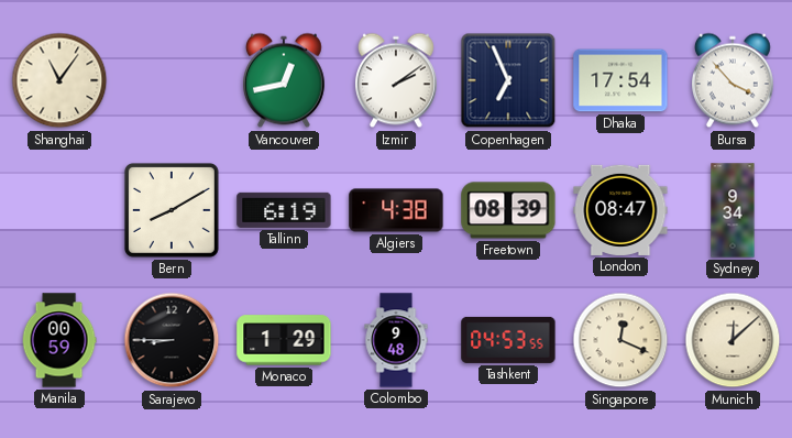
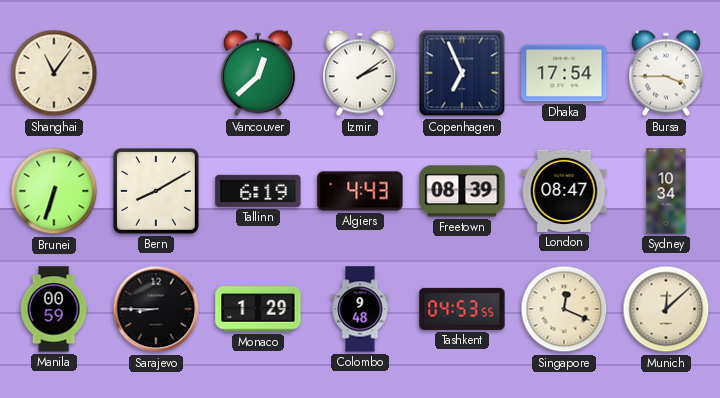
Vancouver: 12:43 -> 12:38
Bursa: 3:53 -> 3:45
Brunei: none -> 6:33
Algiers: 4:38 -> 4:43
Sydney: 9:34 -> 10:34
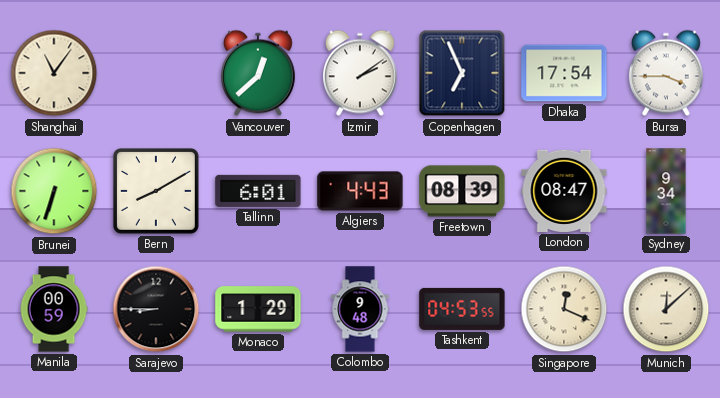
Tallinn: 6:19 -> 6:01
Sydney: 10:34 -> 9:34
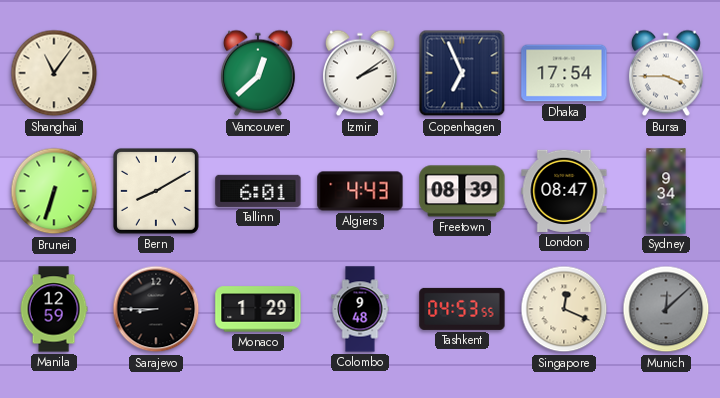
Manila: 00:59 -> 12:59
Munich dial: cream -> grey
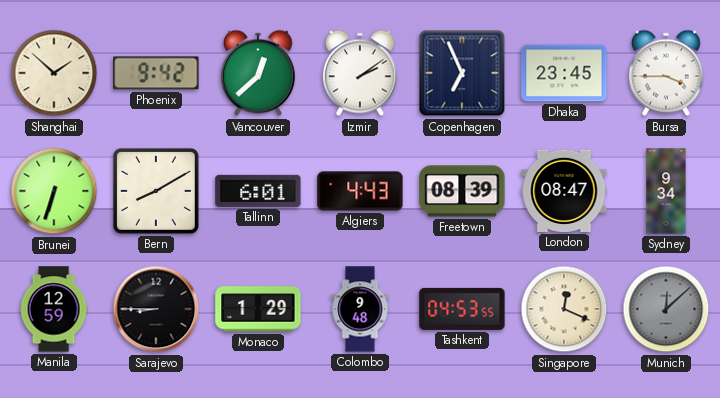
Shanghai: 11:06 -> 1:52
Phoenix: none -> 9:42
Dhaka: 17:54 -> 23:45
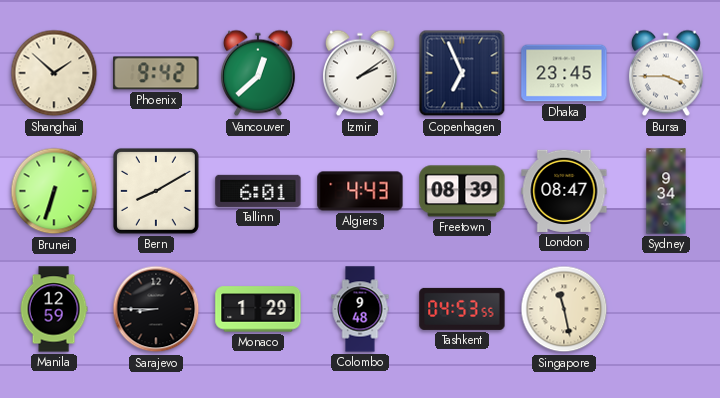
Singapore: 12:19 -> 11:28
Munich: 12:08 -> none
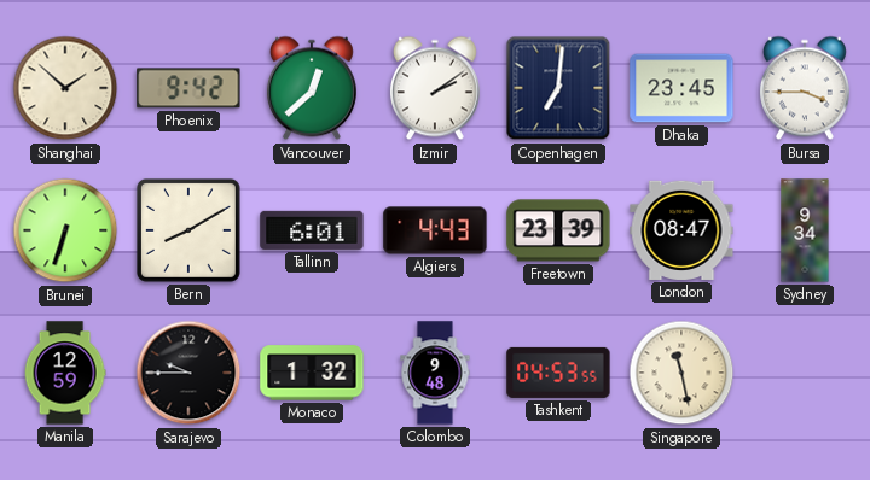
Copenhagen: 6:56 -> 7:01
Freetown: 08:39 -> 23:39
Sarajevo: 8:45 -> 9:45
Monaco: 1:29 -> 1:32
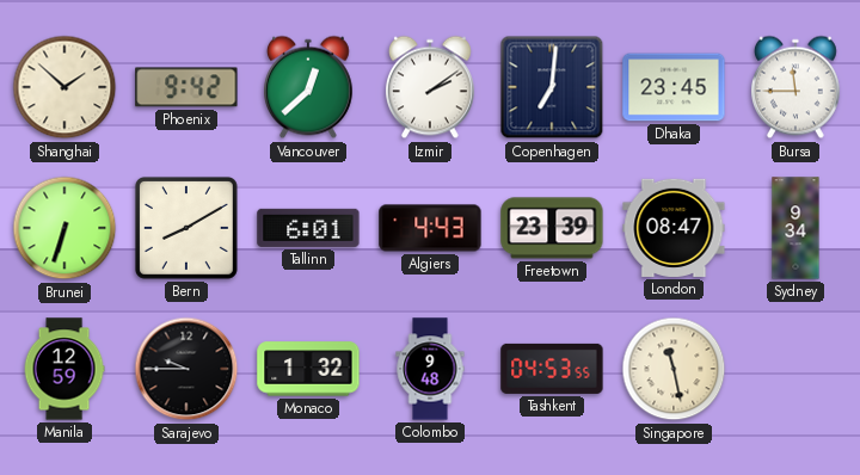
Bursa: 3:45 -> 11:45
